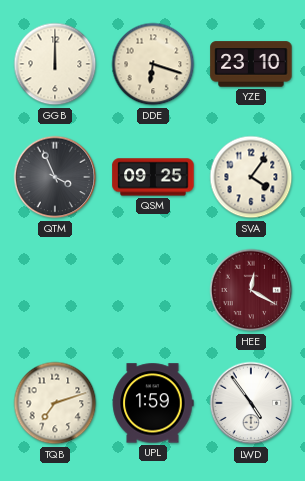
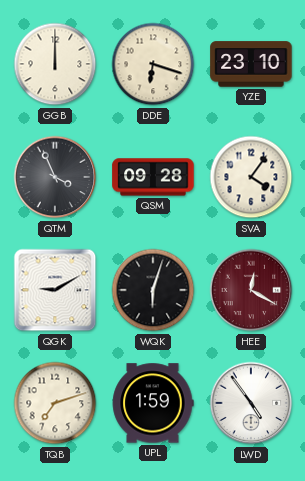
QSM: 09:25 -> 09:28
QGK: none -> 9:10
WQK: none -> 6:03
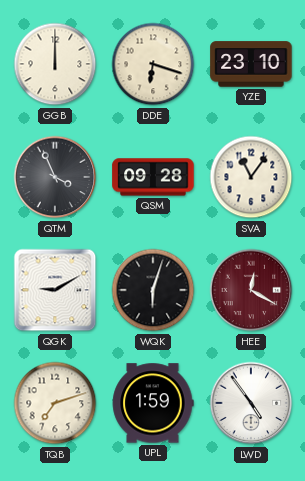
SVA: 4:06 -> 11:06
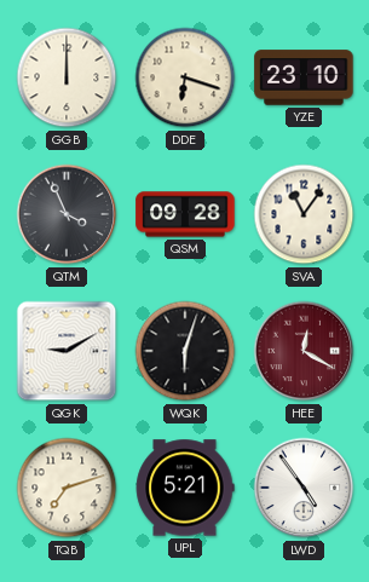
UPL: 1:59 -> 5:21
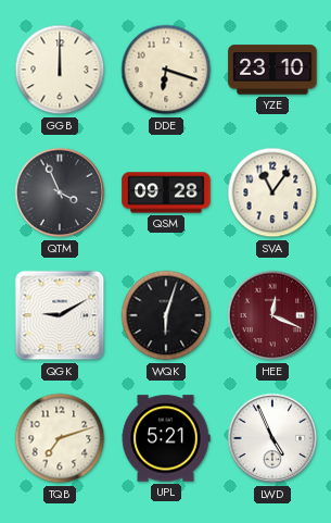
HEE: 12:20 -> 12:19
LWD: 4:54 -> 4:56
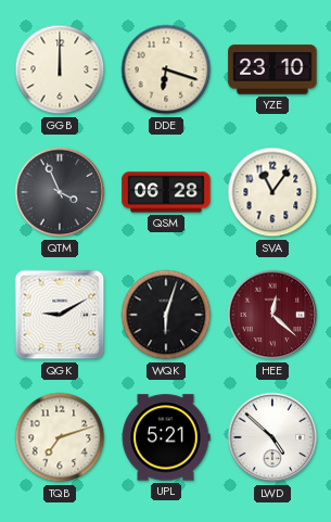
QSM: 09:28 -> 06:28
HEE: 12:19 -> 12:22
LWD: 4:56 -> 4:52
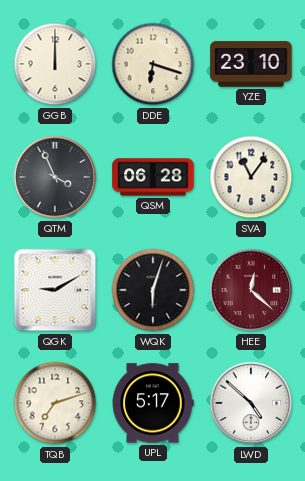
UPL: 5:21 -> 5:17
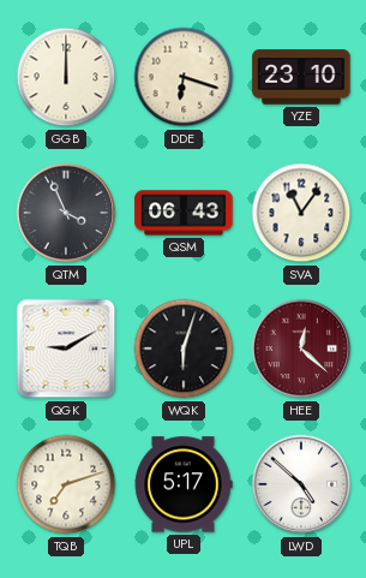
QSM: 06:28 -> 06:43
